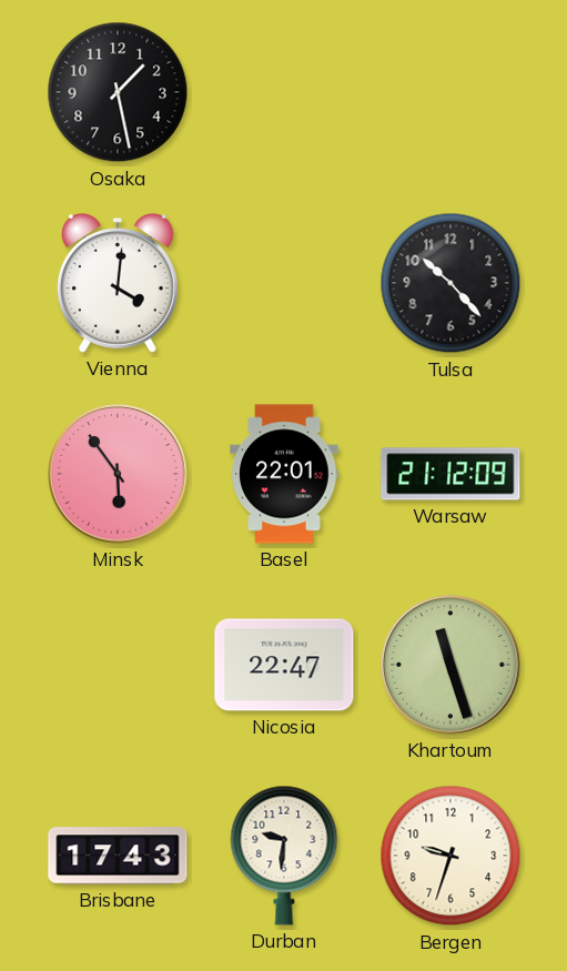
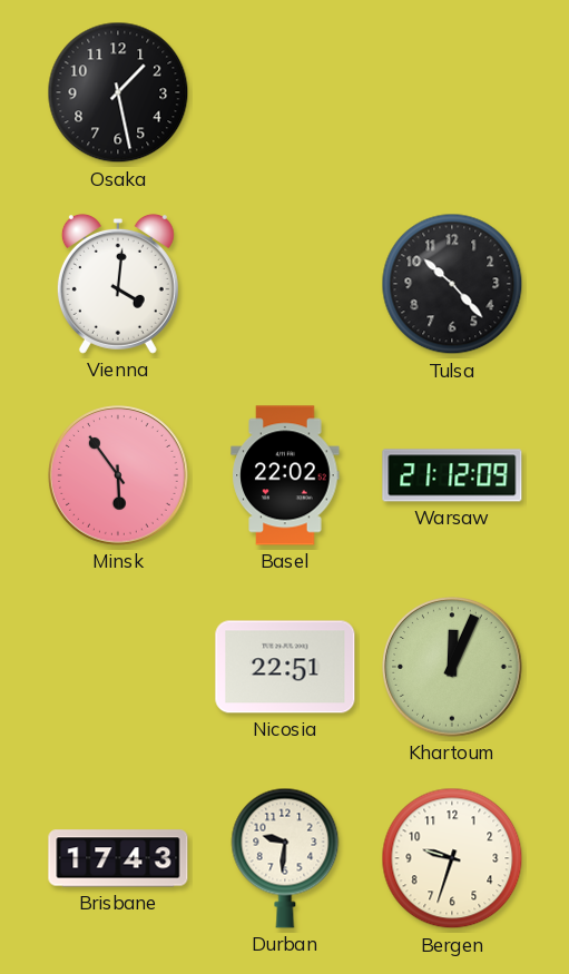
Basel: 22:01 -> 22:02
Nicosia: 22:47 -> 22:51
Khartoum: 11:27 -> 12:04
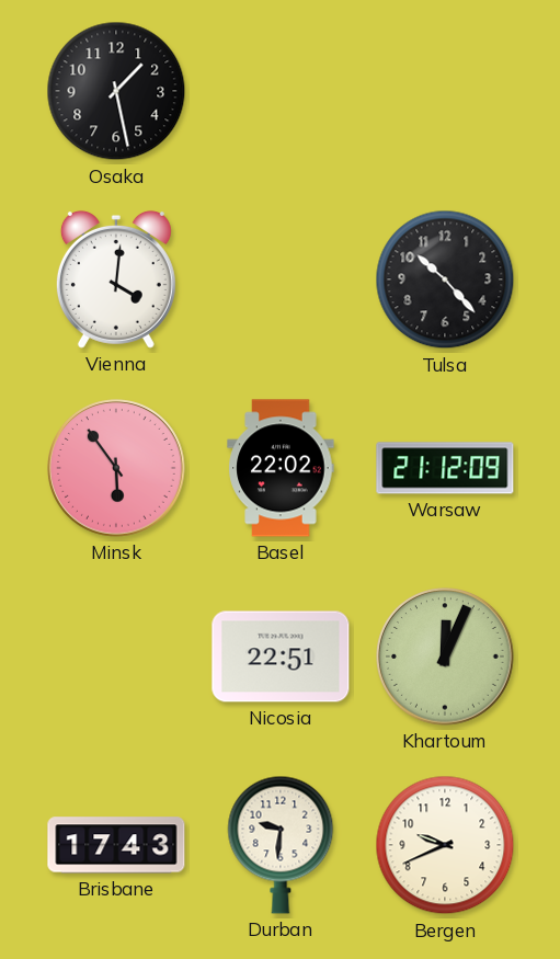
Bergen: 9:33 -> 9:41
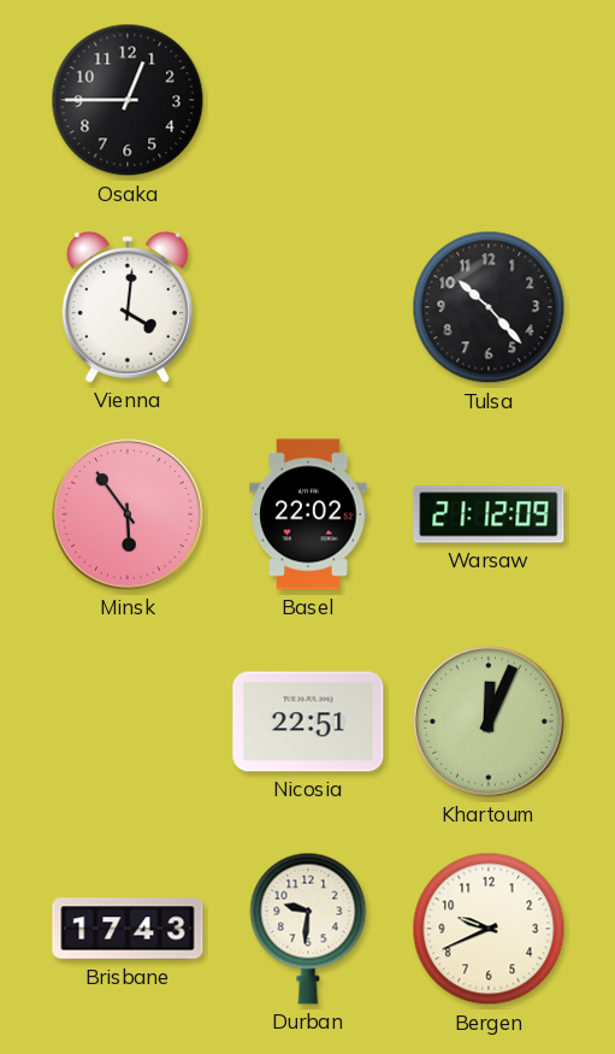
Osaka: 1:28 -> 12:45
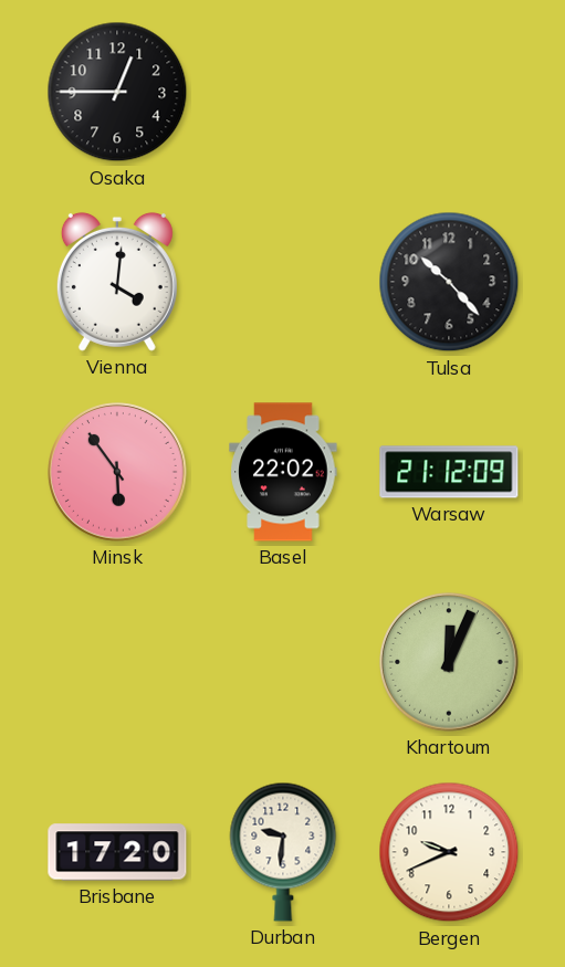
Nicosia: 22:51 -> none
Brisbane: 17:43 -> 17:20
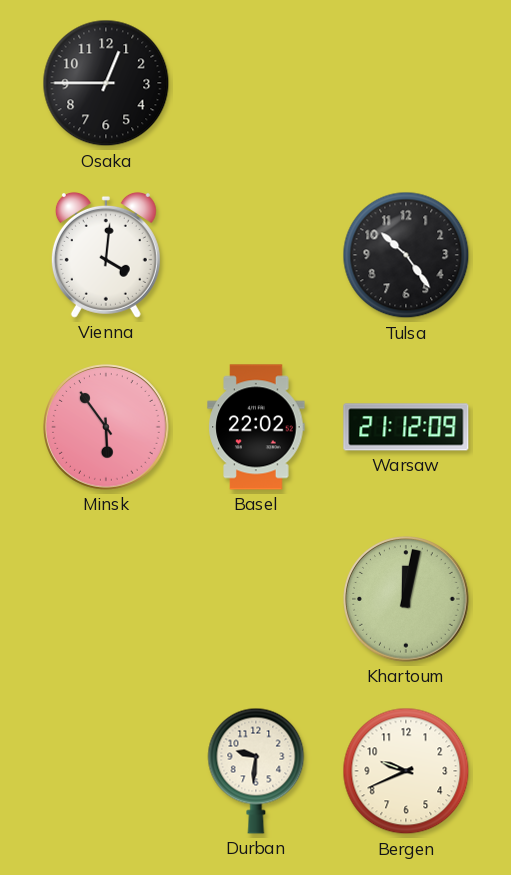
Tulsa: 10:23 -> 10:24
Khartoum: 12:04 -> 12:02
Brisbane: 17:20 -> none
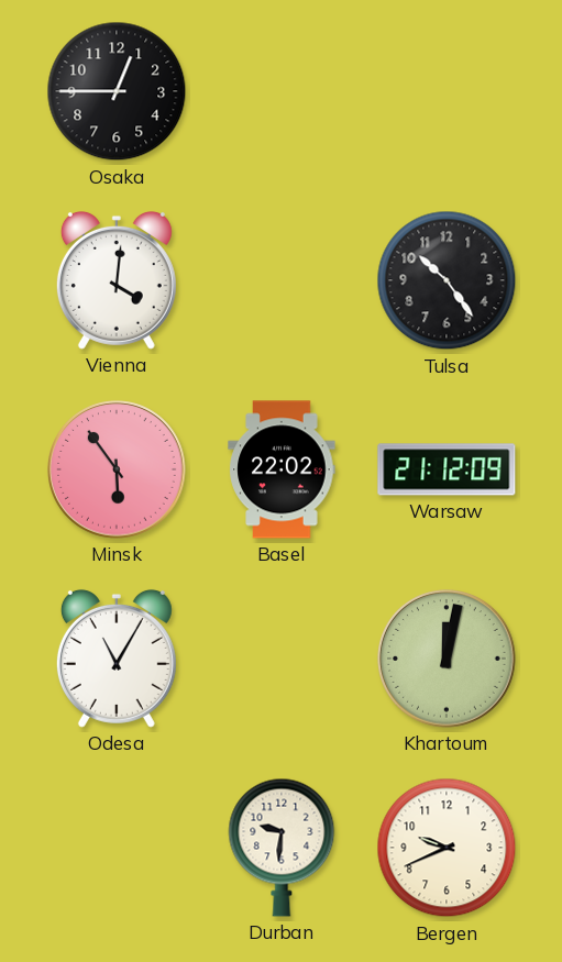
Odesa: none -> 11:05
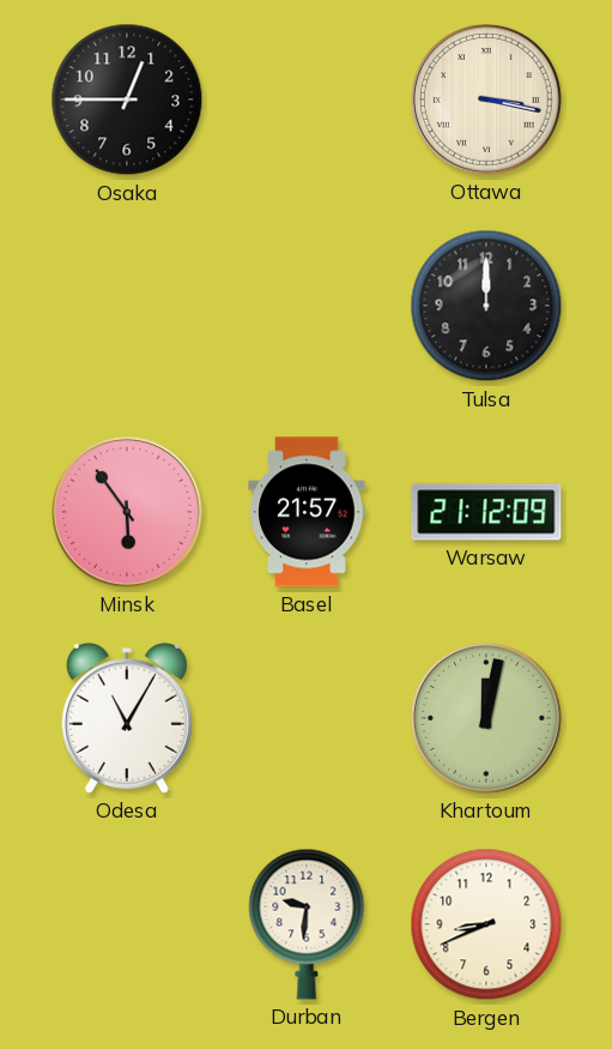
Ottawa: none -> 3:17
Vienna: 4:01 -> none
Tulsa: 10:24 -> 12:00
Basel: 22:02 -> 21:57
Bergen: 9:41 -> 8:41
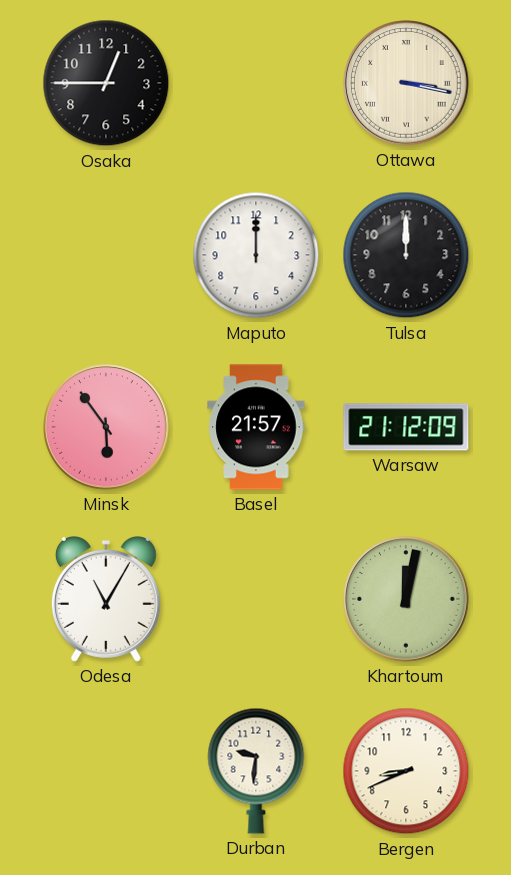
Maputo: none -> 12:00
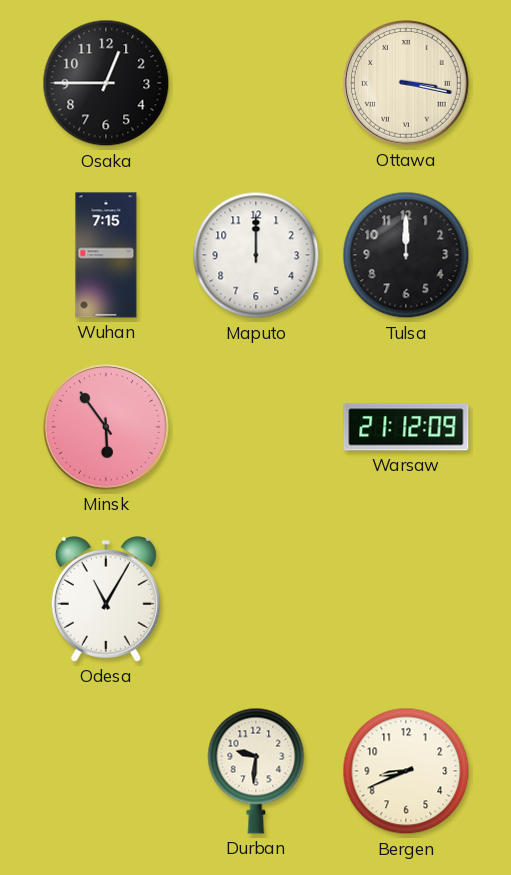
Wuhan: none -> 7:15
Basel: 21:57 -> none
Khartoum: 12:02 -> none
